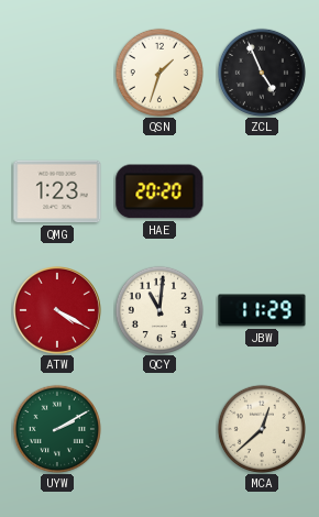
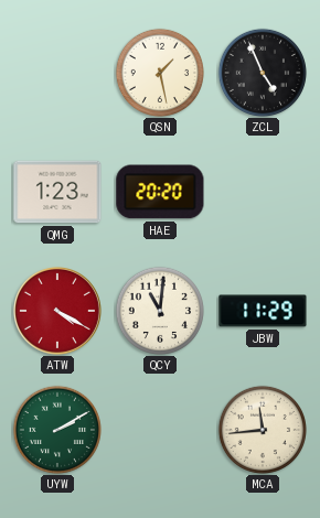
QSN: 1:33 -> 1:28
MCA: 12:38 -> 11:44
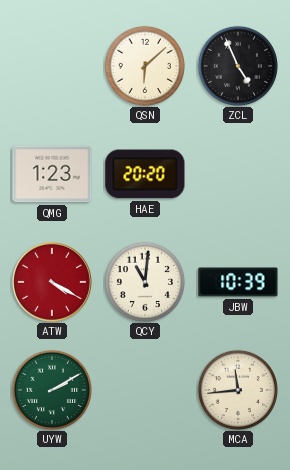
QSN: 1:28 -> 6:08
JBW: 11:29 -> 10:39
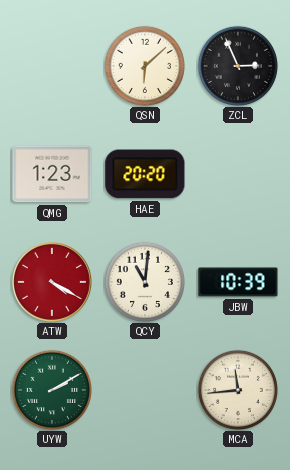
ZCL: 4:56 -> 2:56
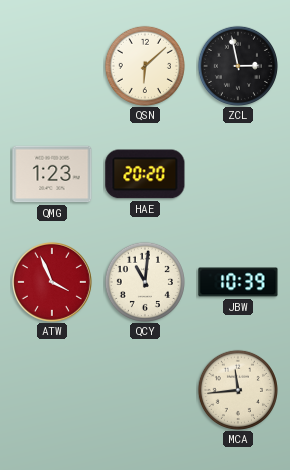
ZCL: 2:56 -> 2:58
ATW: 4:20 -> 3:56
UYW: 2:10 -> none
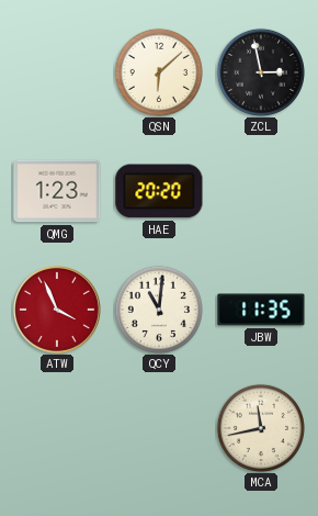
JBW: 10:39 -> 11:35
MCA: 11:44 -> 11:43
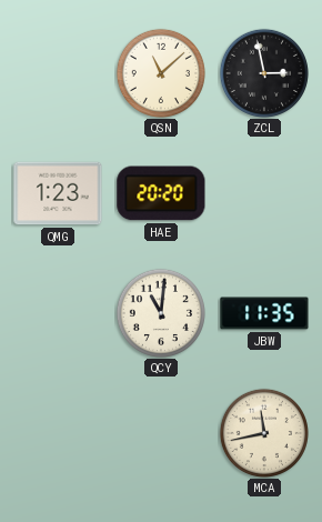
QSN: 6:08 -> 11:08
ATW: 3:56 -> none
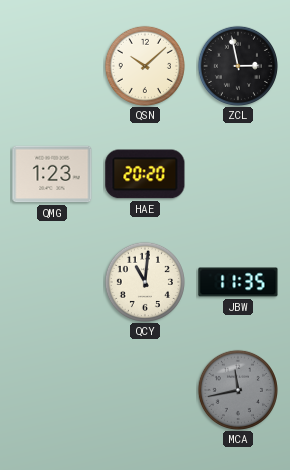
QSN: 11:08 -> 10:08
MCA dial: cream -> grey
